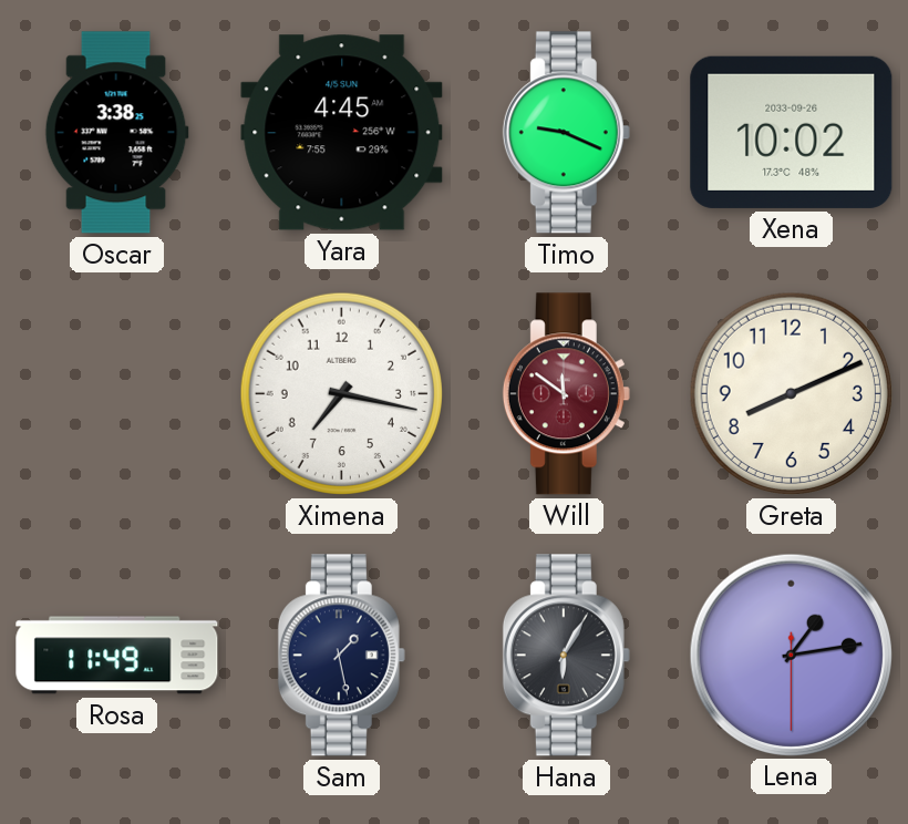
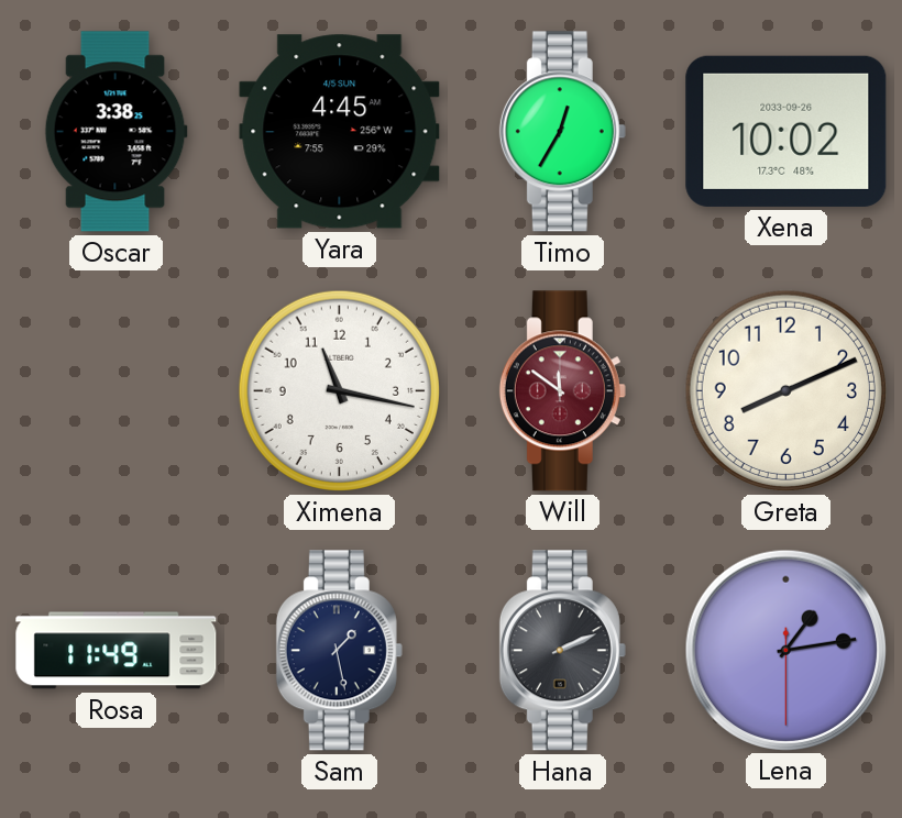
Timo: 9:19 -> 12:35
Ximena: 7:17 -> 11:17
Hana: 6:05 -> 2:11
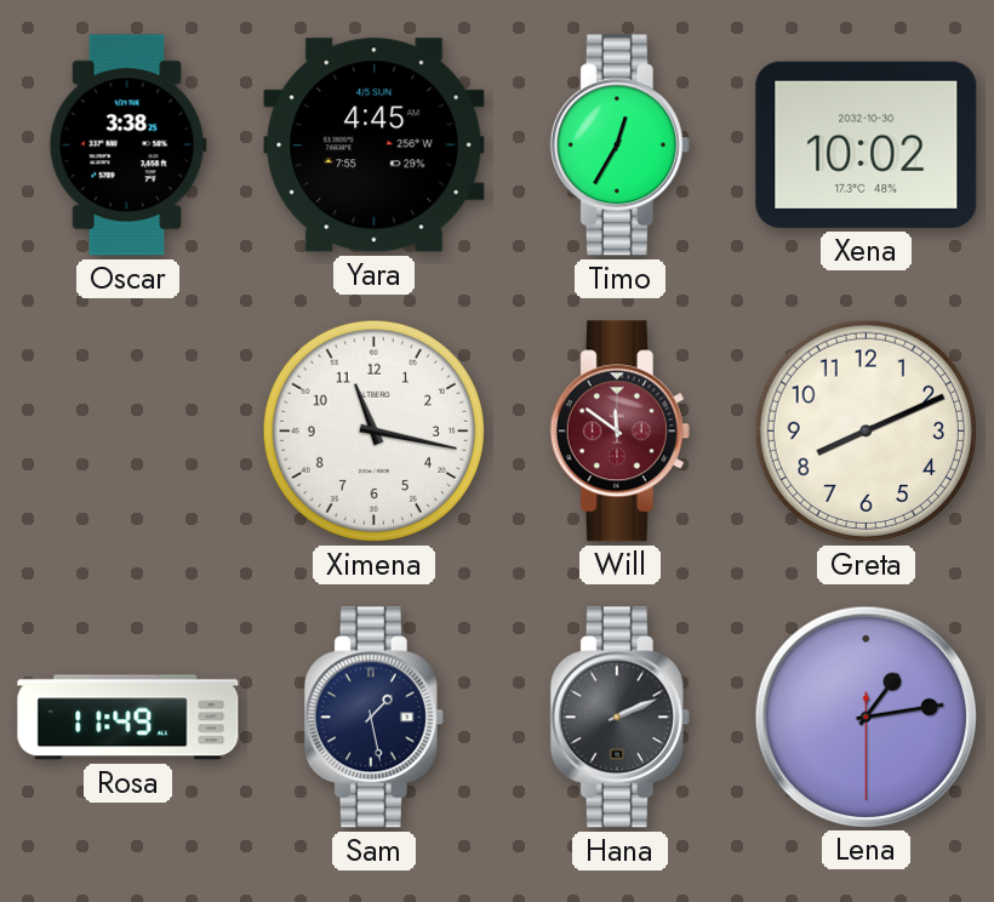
Xena date: 2033-09-26 -> 2032-10-30
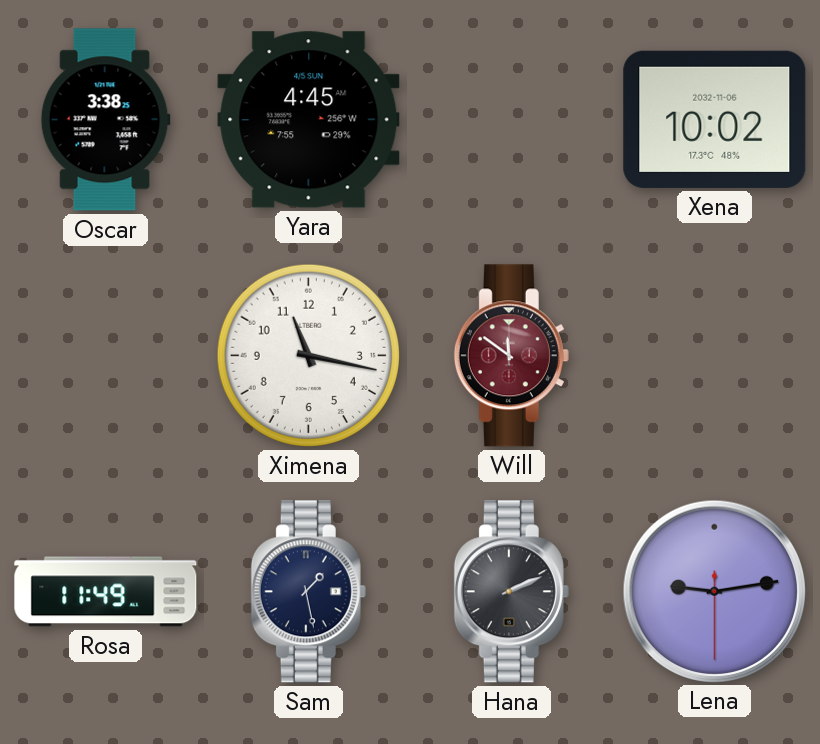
Timo: 12:35 -> none
Xena date: 2032-10-30 -> 2032-11-06
Greta: 8:11 -> none
Lena: 1:13 -> 9:13
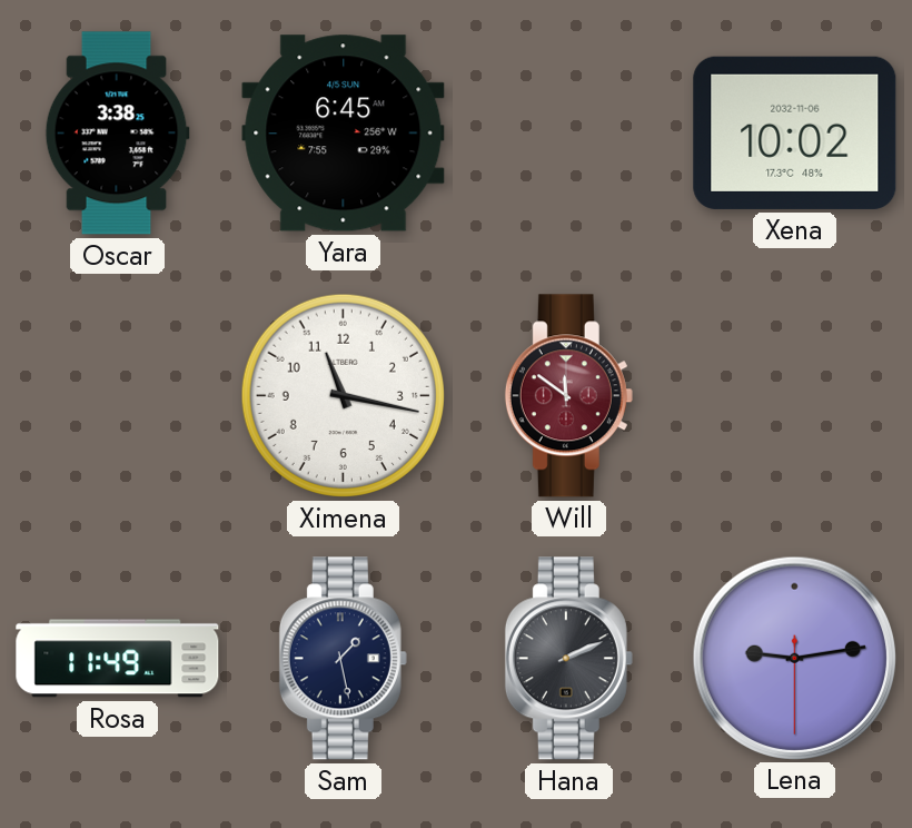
Yara: 4:45 -> 6:45
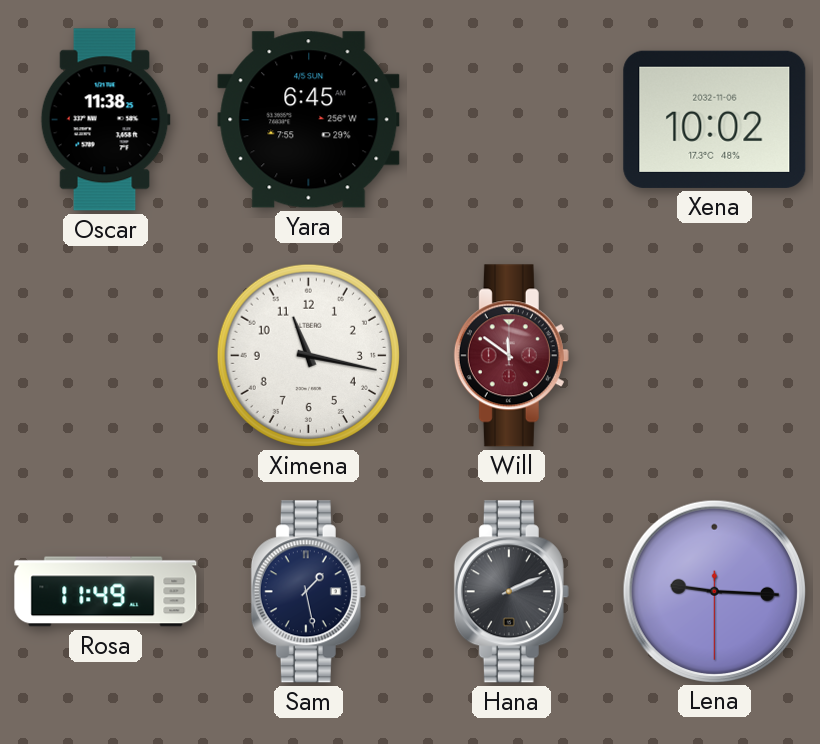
Oscar: 3:38 -> 11:38
Lena: 9:13 -> 9:15
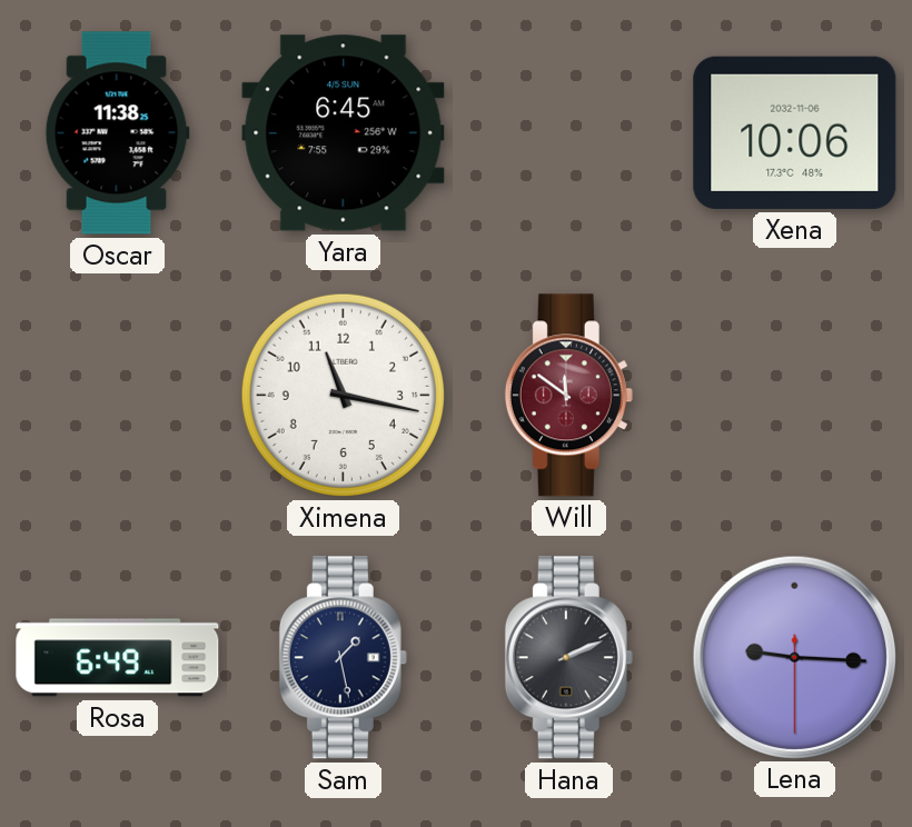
Xena: 10:02 -> 10:06
Rosa: 11:49 -> 6:49
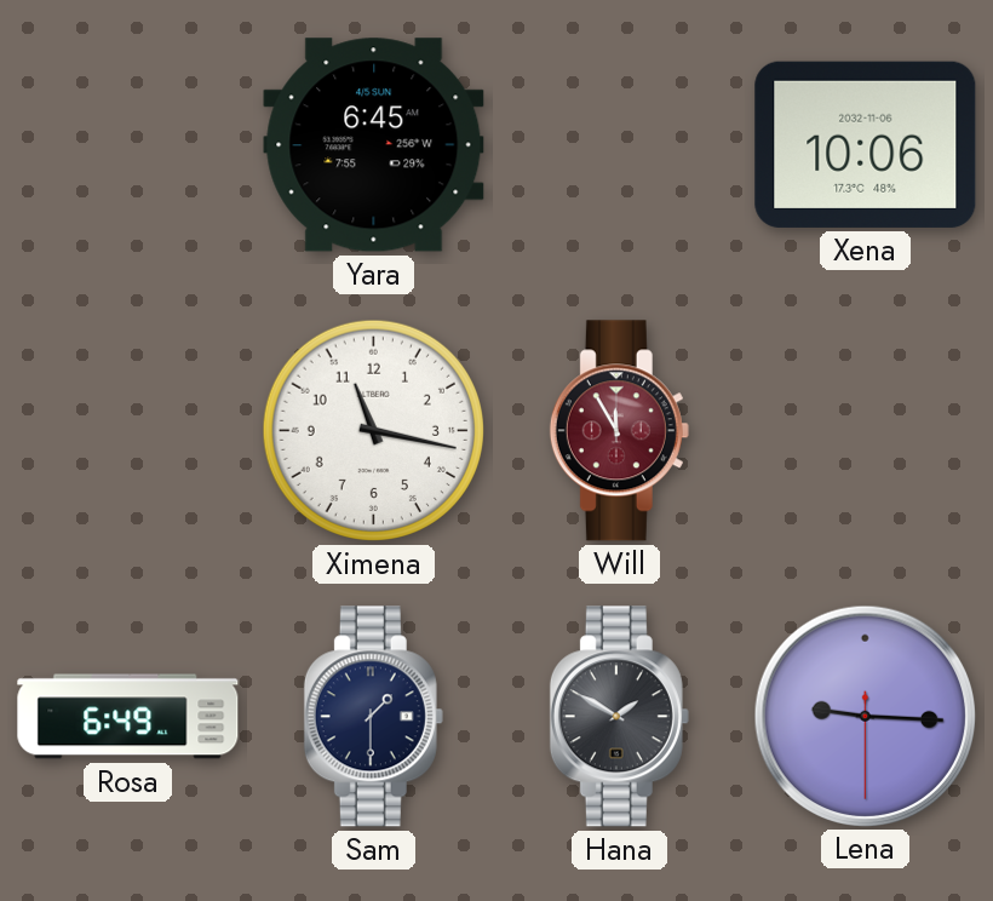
Oscar: 11:38 -> none
Will: 11:51 -> 11:55
Sam: 1:28 -> 1:30
Hana: 2:11 -> 1:50
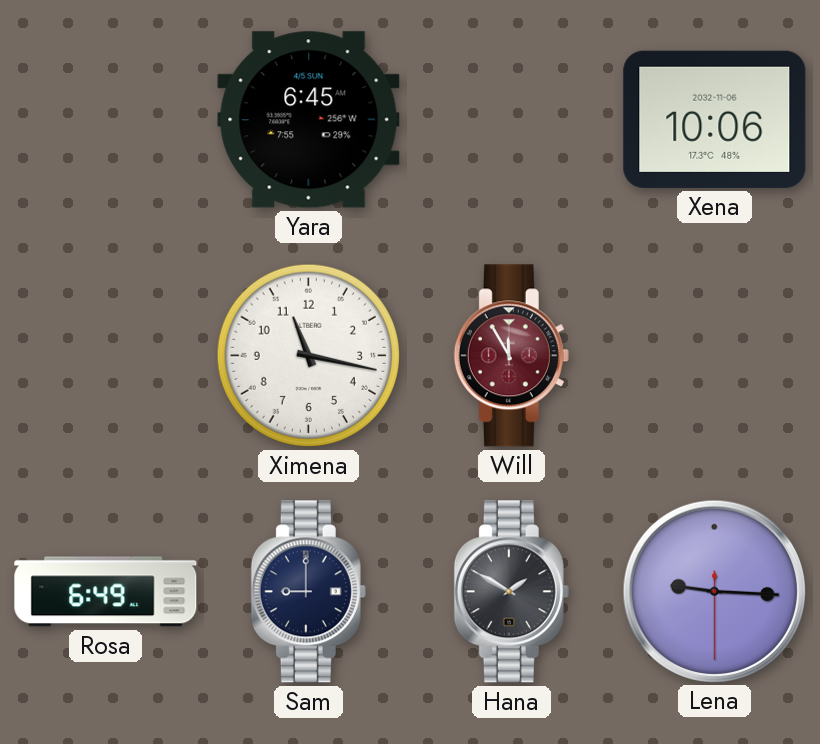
Sam: 1:30 -> 9:00
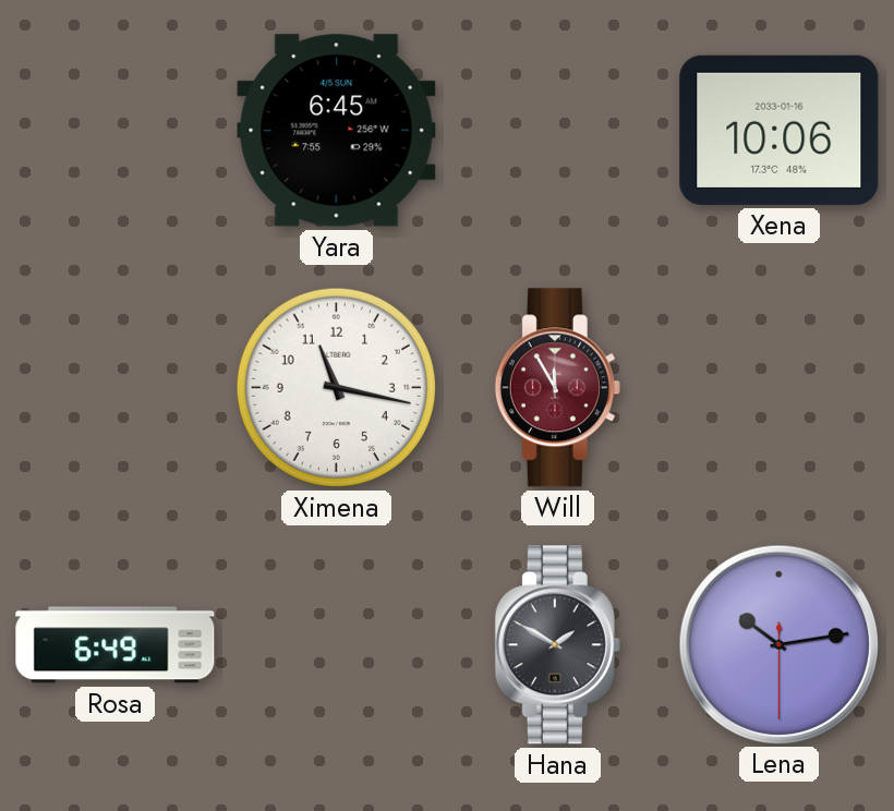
Xena date: 2032-11-06 -> 2033-01-16
Sam: 9:00 -> none
Lena: 9:15 -> 10:13
